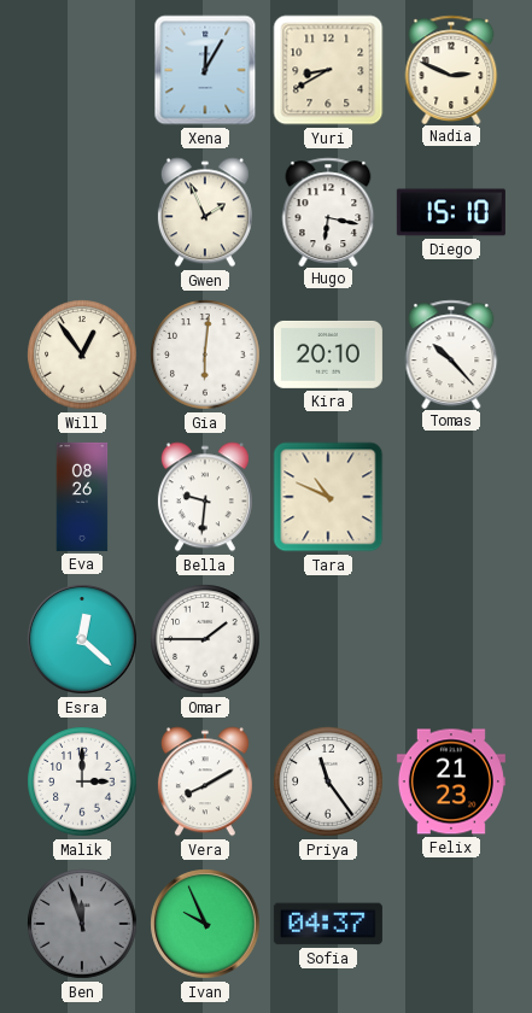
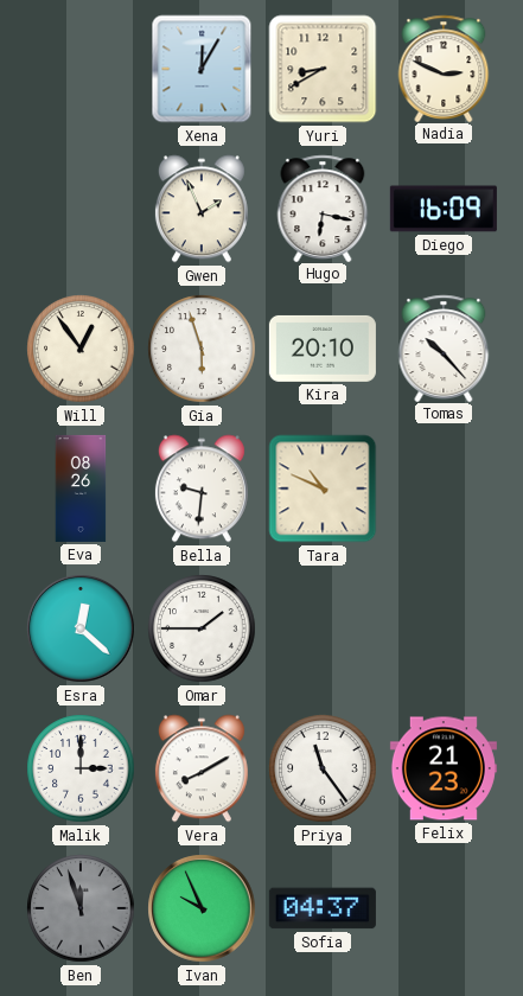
Diego: 15:10 -> 16:09
Gia: 6:01 -> 5:57
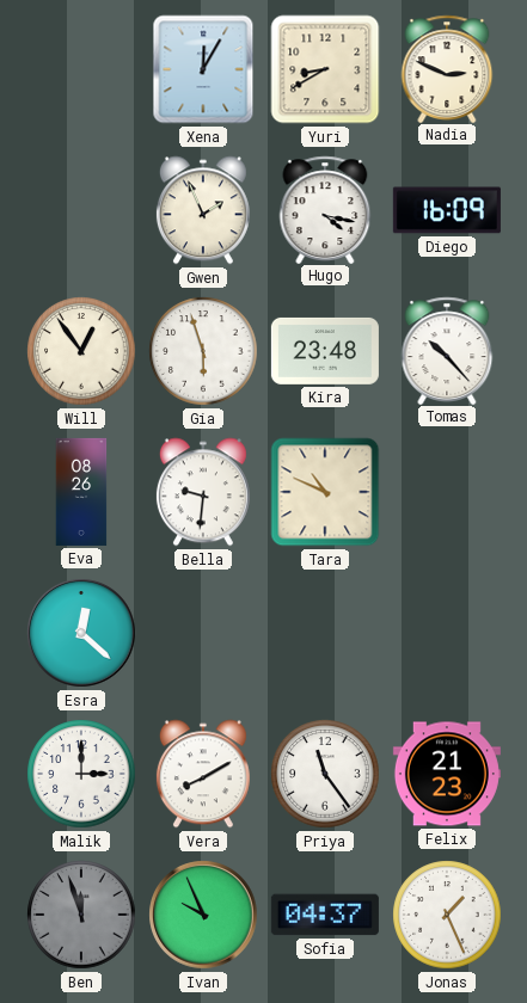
Hugo: 6:17 -> 4:17
Kira: 20:10 -> 23:48
Omar: 1:45 -> none
Jonas: none -> 1:26
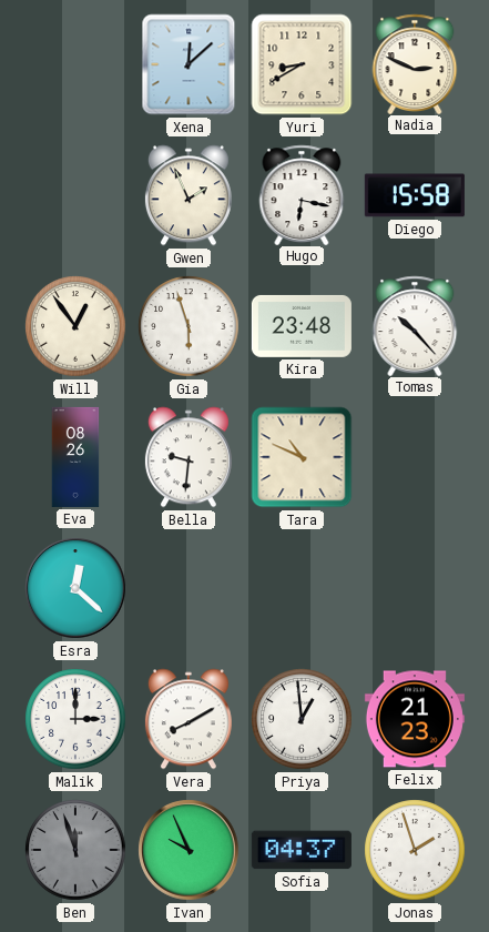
Xena: 12:05 -> 12:08
Hugo: 4:17 -> 6:17
Diego: 16:09 -> 15:58
Priya: 11:24 -> 12:59
Jonas: 1:26 -> 1:57
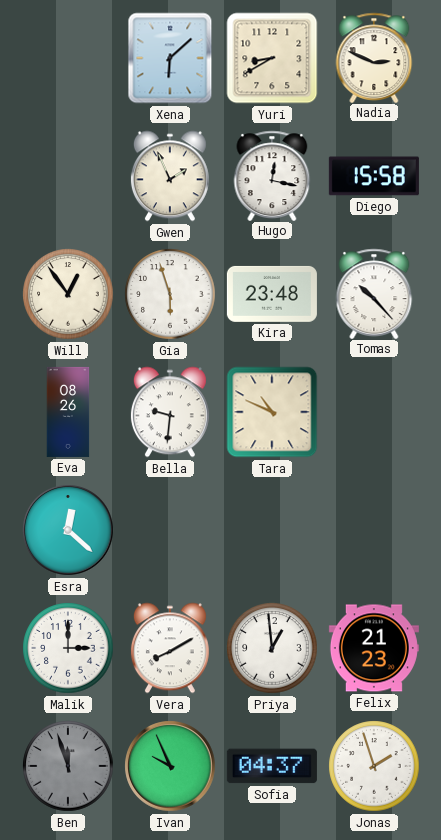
Xena: 12:08 -> 6:08
Hugo: 6:17 -> 12:17
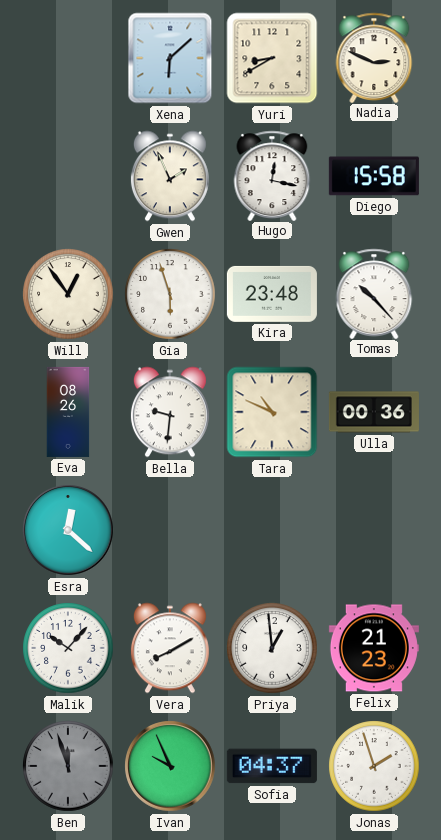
Ulla: none -> 00:36
Malik: 3:00 -> 10:07
